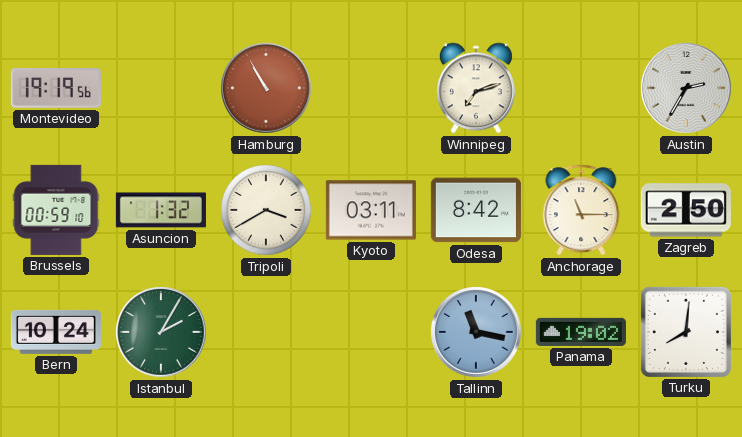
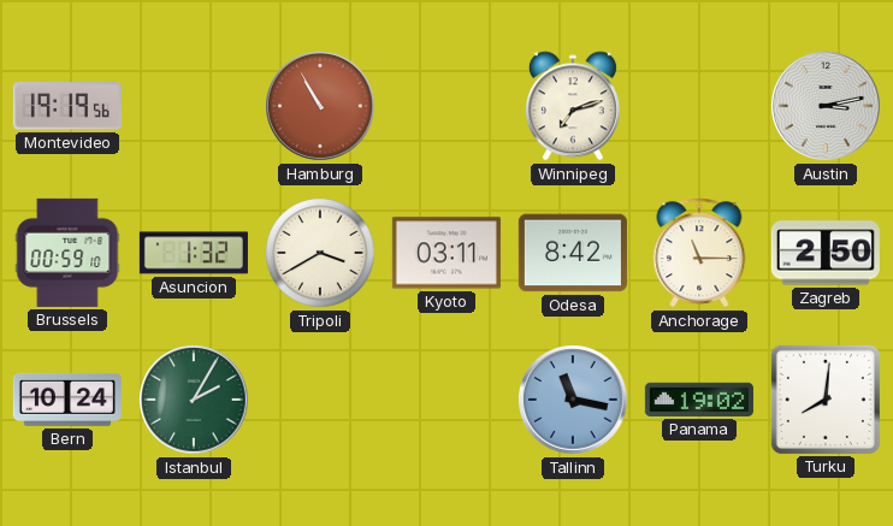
Austin: 2:35 -> 3:13
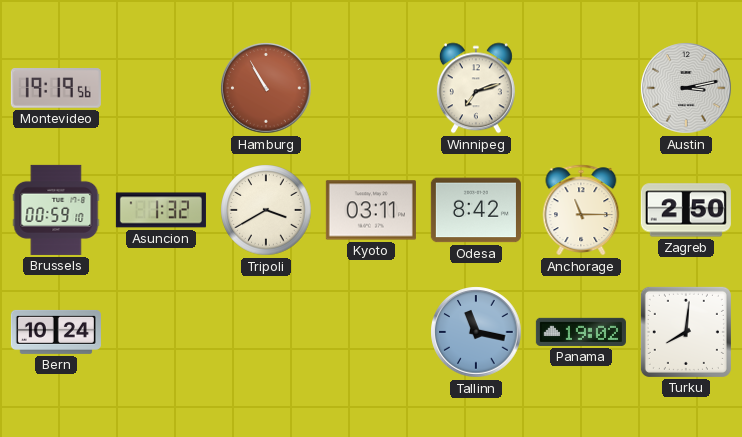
Istanbul: 2:05 -> none
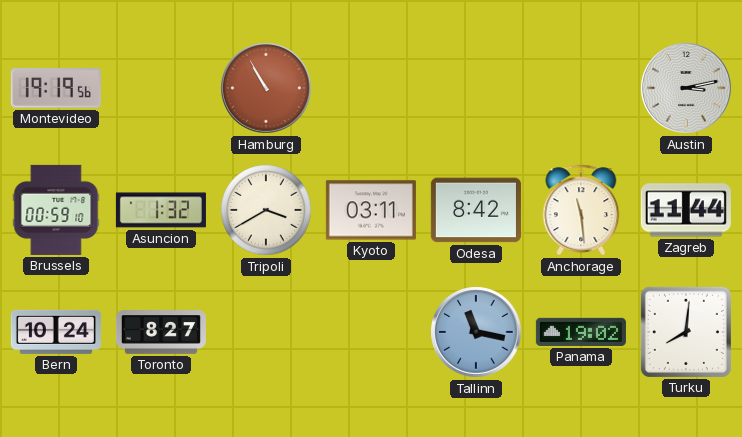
Winnipeg: 7:12 -> none
Anchorage: 11:15 -> 11:29
Zagreb: 2:50 -> 11:44
Toronto: none -> 8:27
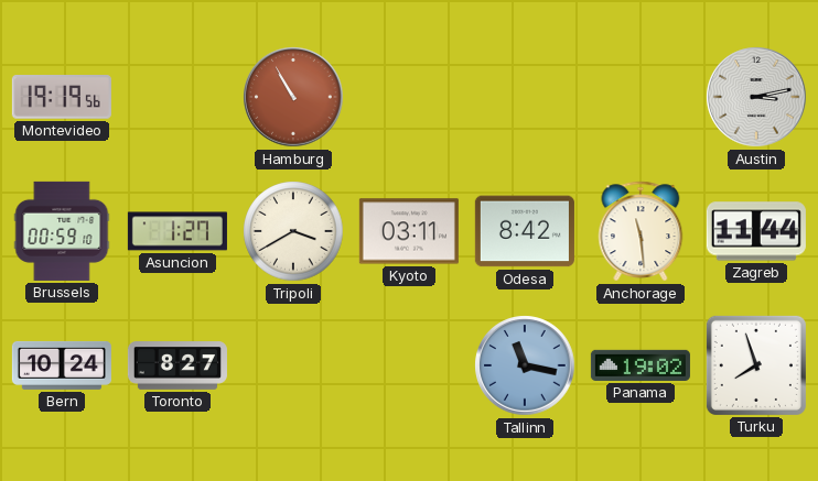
Asuncion: 1:32 -> 1:27
Turku: 8:01 -> 7:57
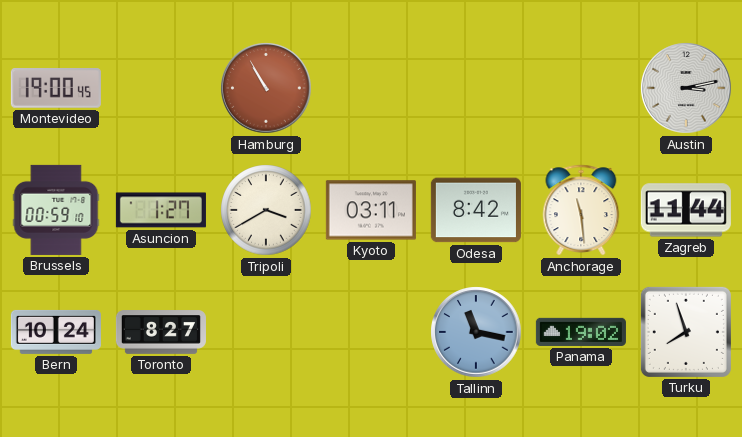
Montevideo: 19:19 -> 19:00
